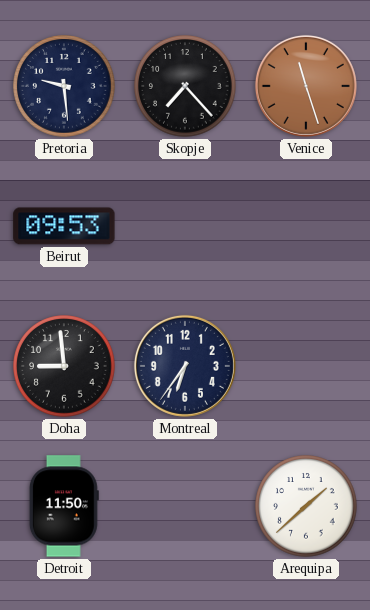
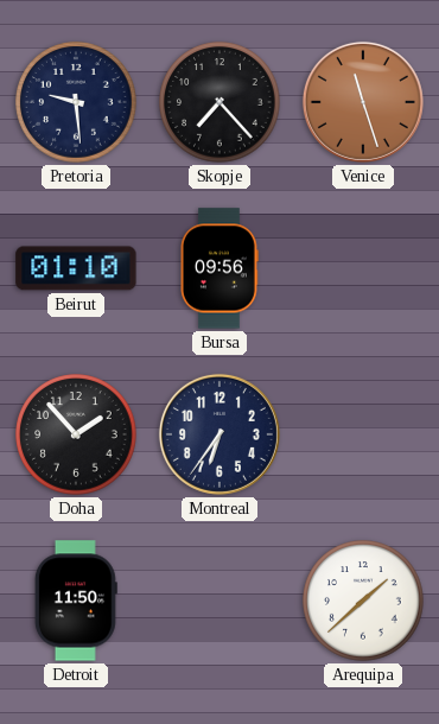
Beirut: 09:53 -> 01:10
Bursa: none -> 09:56
Doha: 8:59 -> 1:53
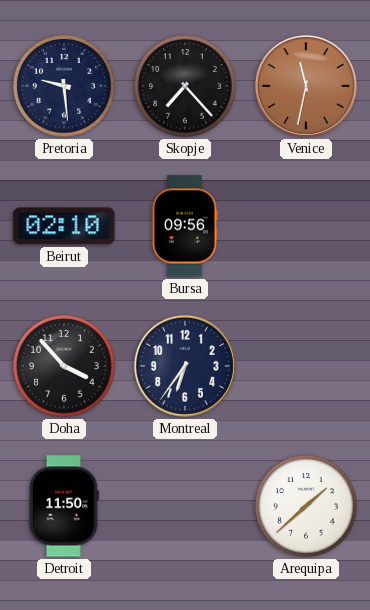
Venice: 11:27 -> 11:32
Beirut: 01:10 -> 02:10
Doha: 1:53 -> 3:53
